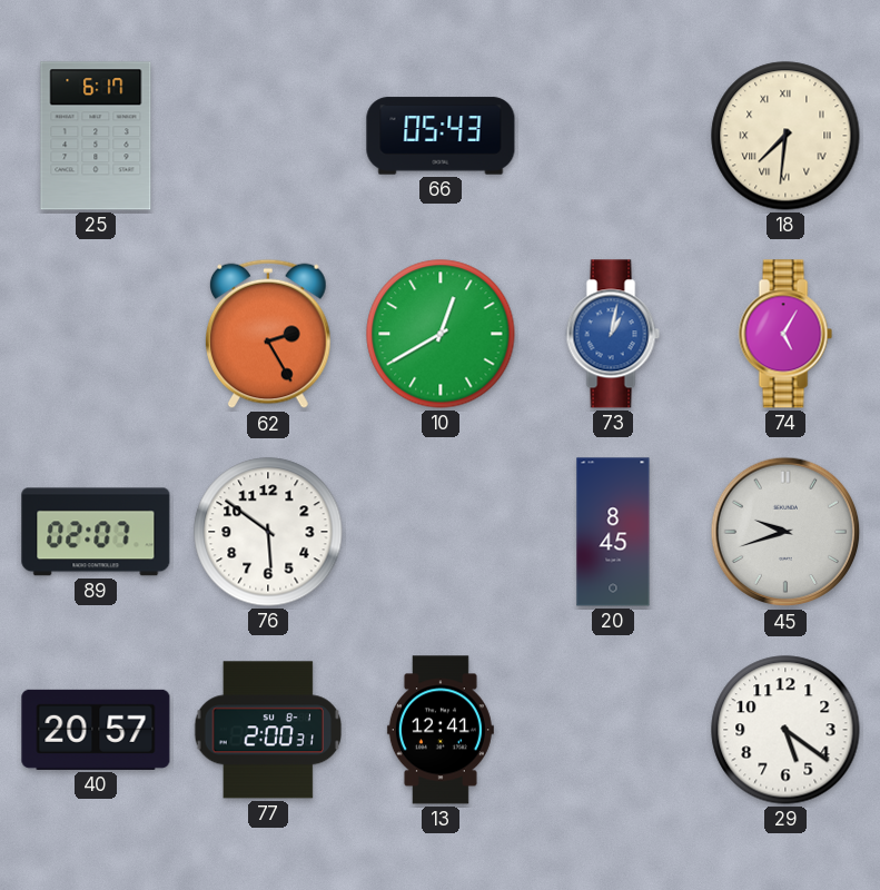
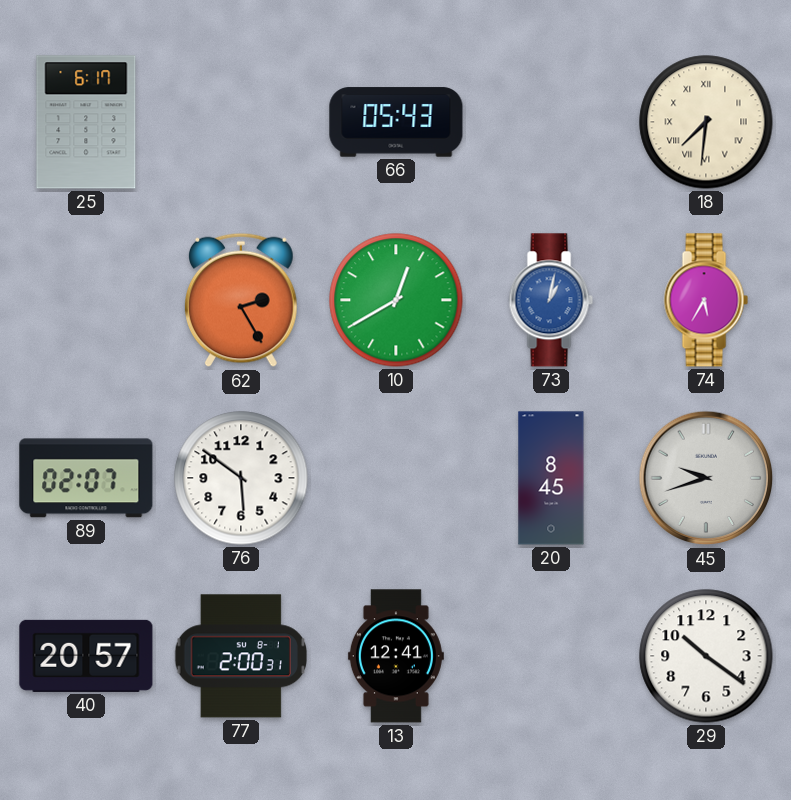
74: 5:05 -> 5:35
29: 5:21 -> 10:21
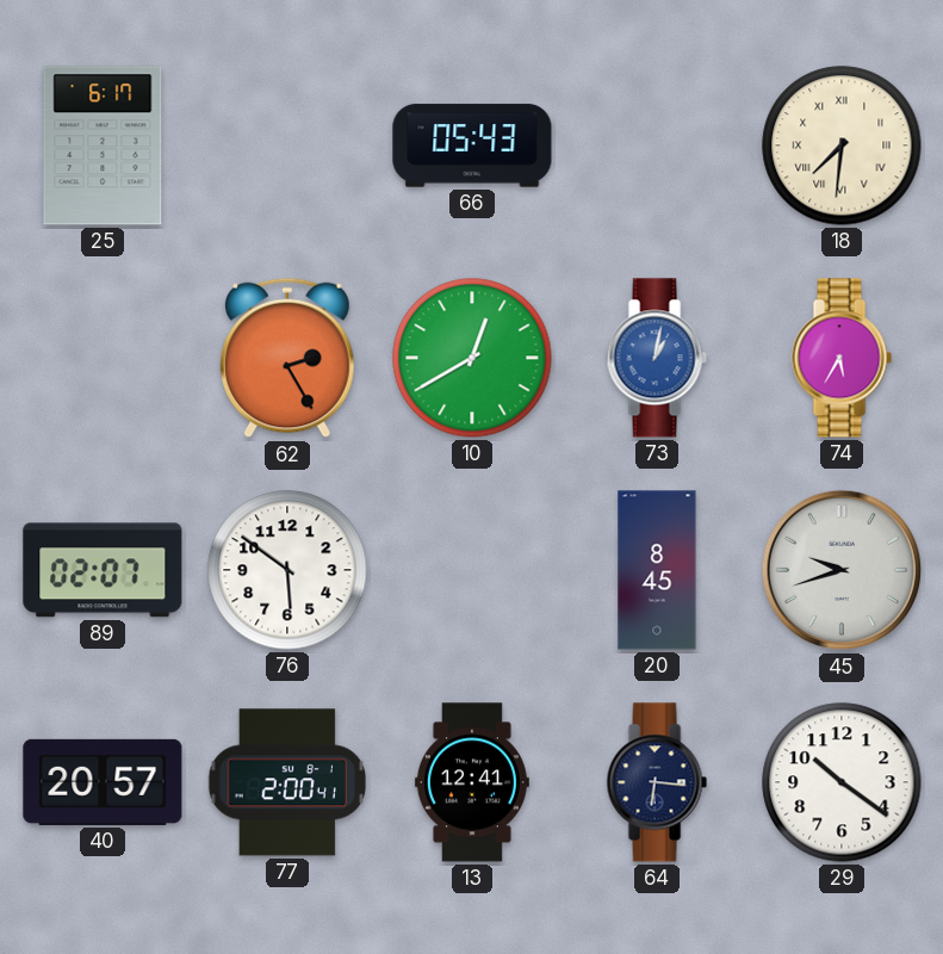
77: 2:00:31 -> 2:00:41
64: none -> 6:16
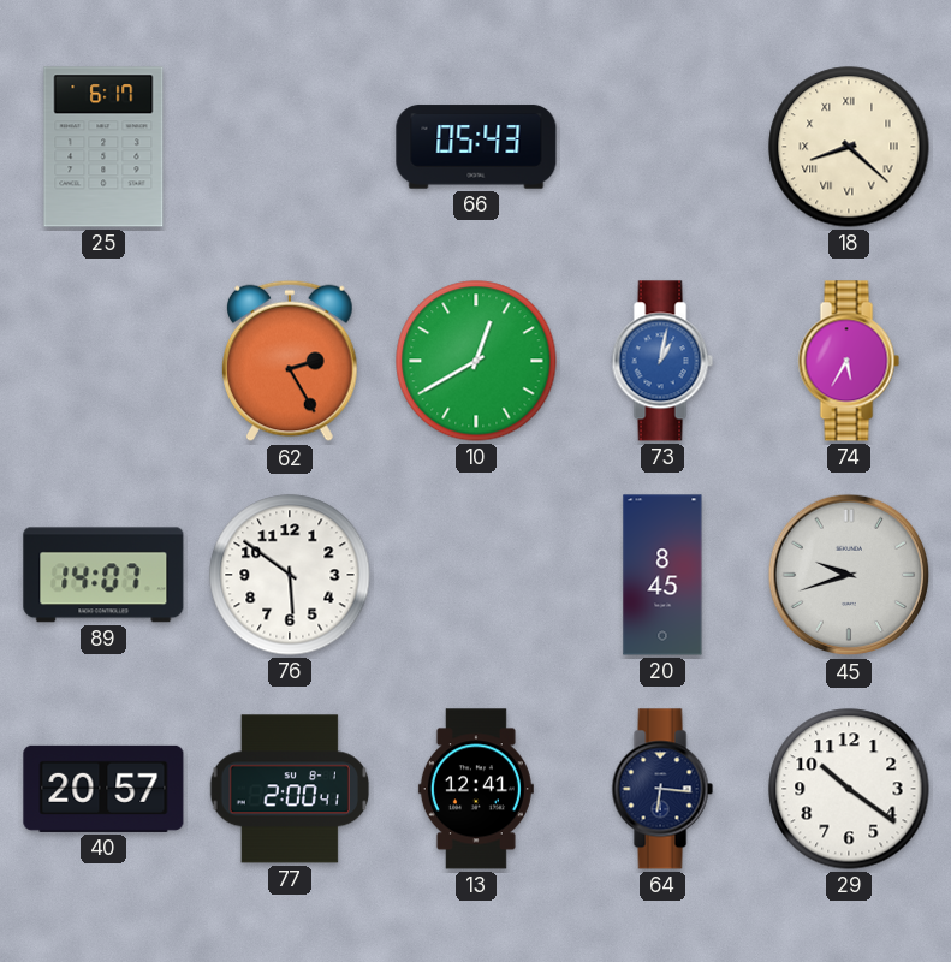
18: 7:31 -> 8:22
89: 02:07 -> 14:07
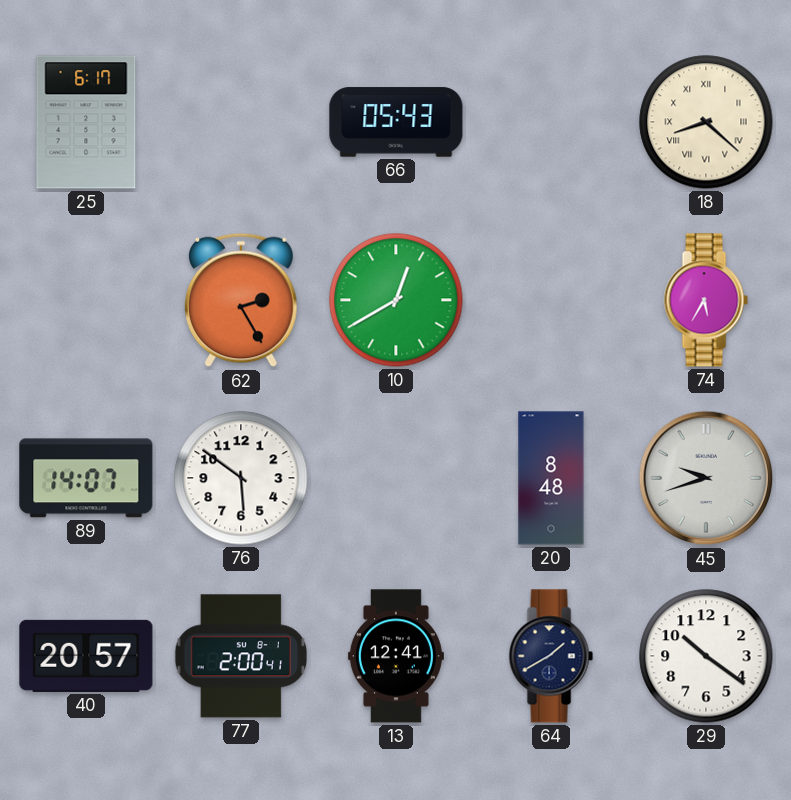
73: 1:02 -> none
20: 8:45 -> 8:48
64: 6:16 -> 1:40
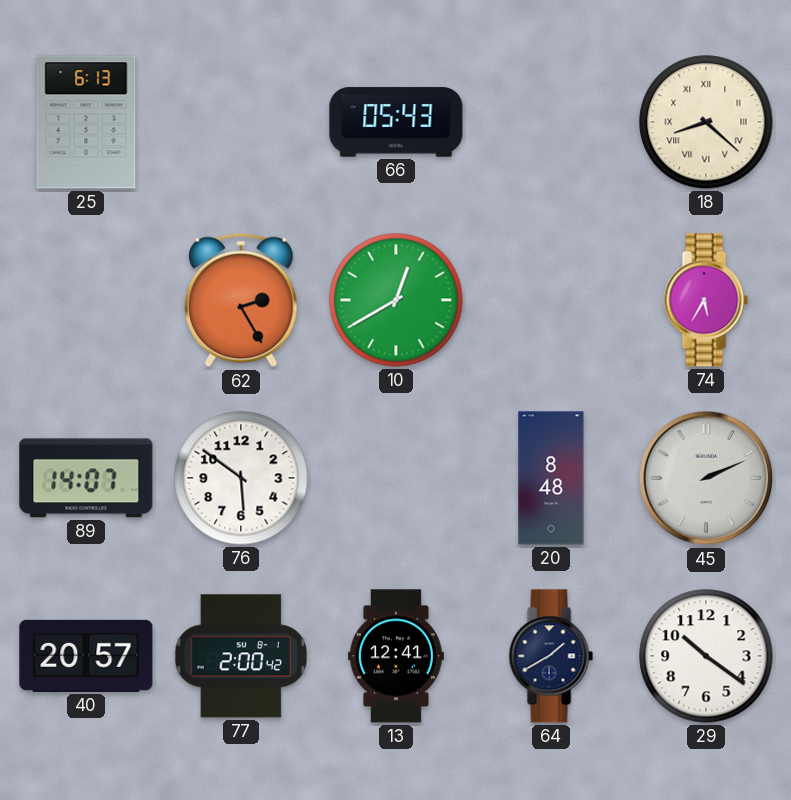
25: 6:17 -> 6:13
45: 9:42 -> 2:11
77: 2:00:41 -> 2:00:42
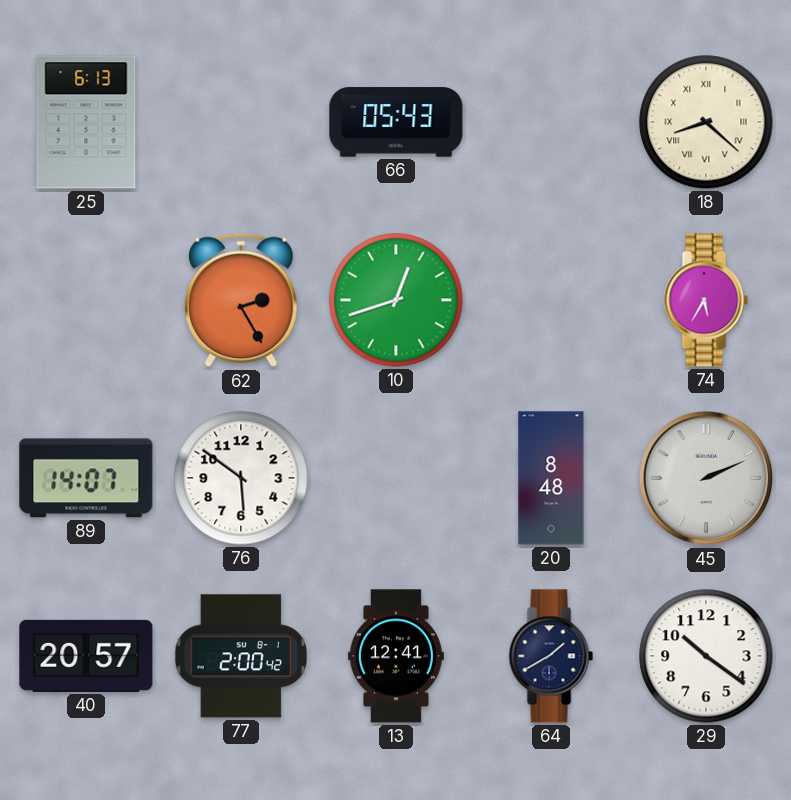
10: 12:40 -> 12:42
